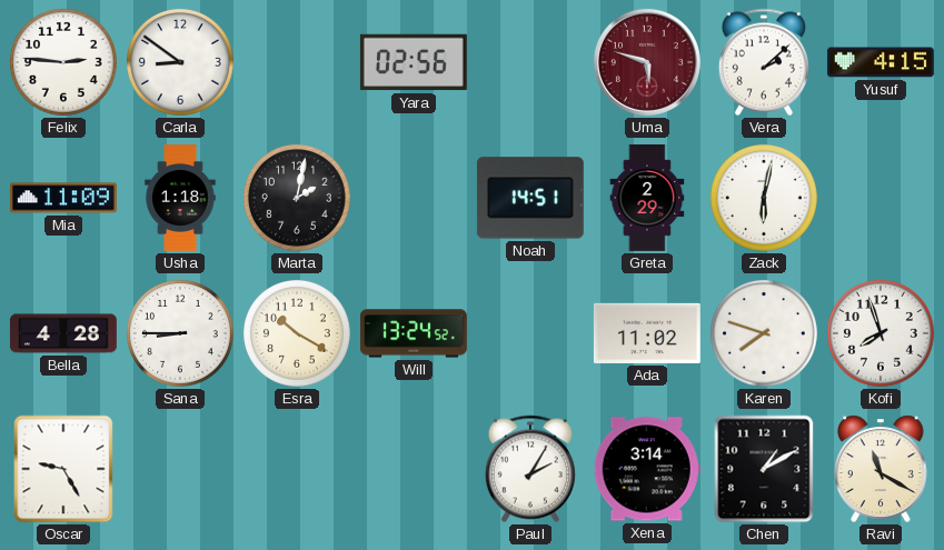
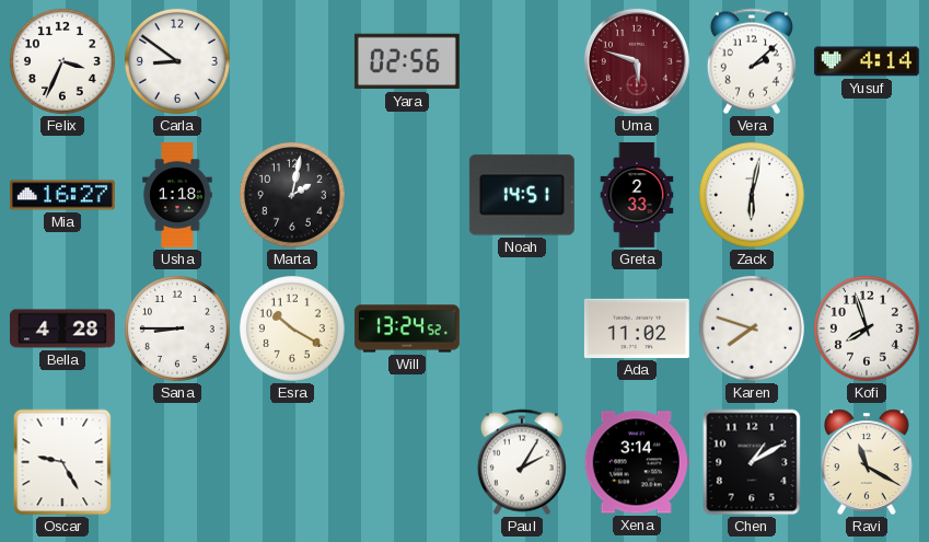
Felix: 2:46 -> 3:34
Yusuf: 4:15 -> 4:14
Mia: 11:09 -> 16:27
Greta: 2:29 -> 2:33
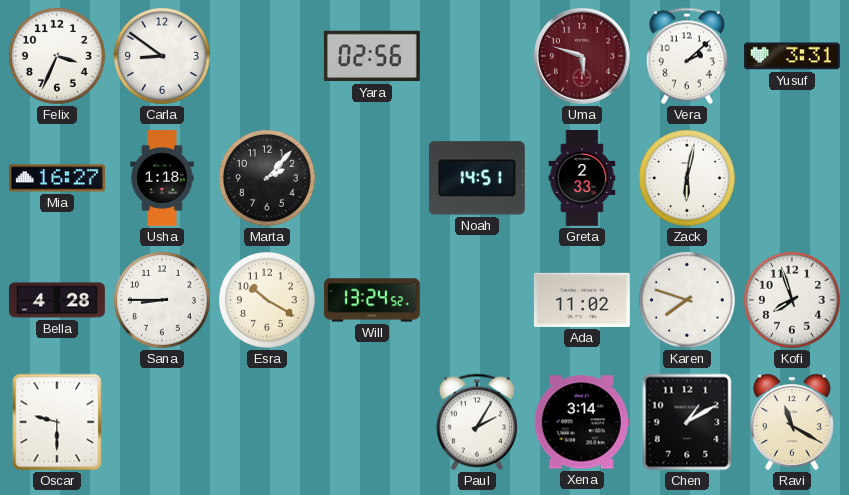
Yusuf: 4:14 -> 3:31
Marta: 2:02 -> 2:07
Oscar: 9:25 -> 9:30
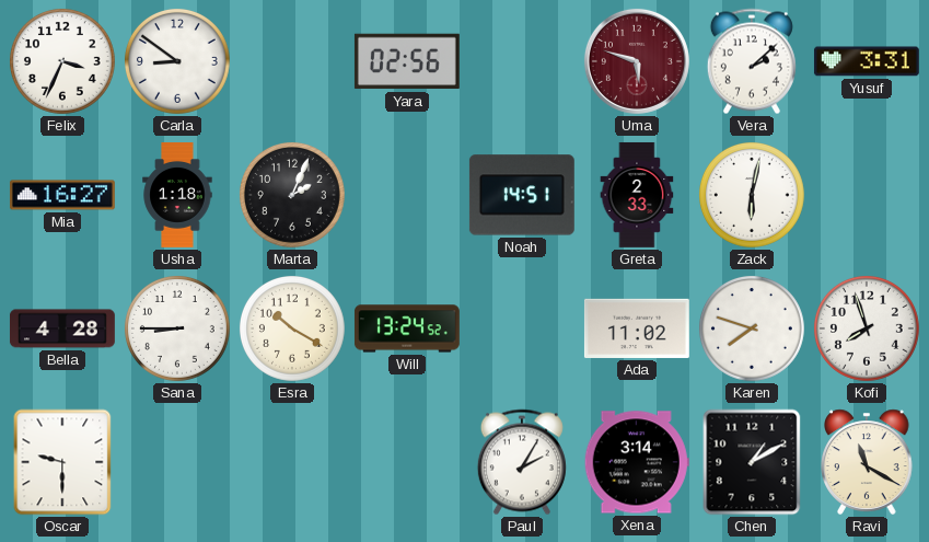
Marta: 2:07 -> 2:04
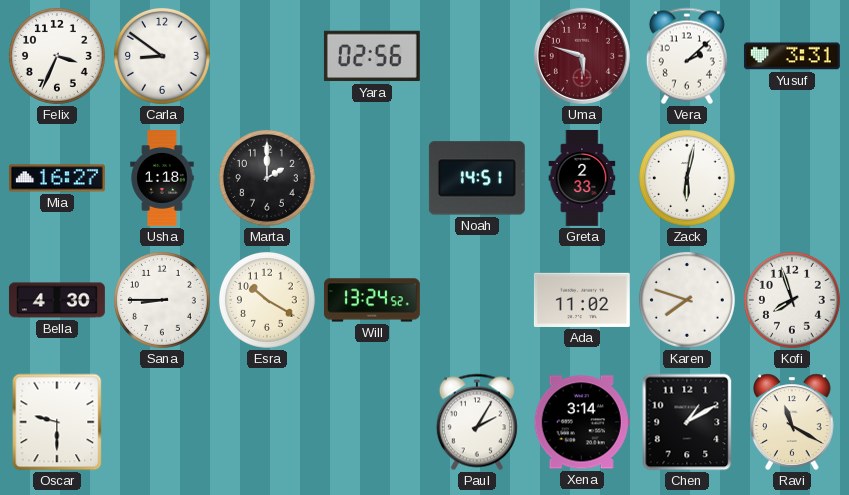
Marta: 2:04 -> 2:00
Bella: 4:28 -> 4:30
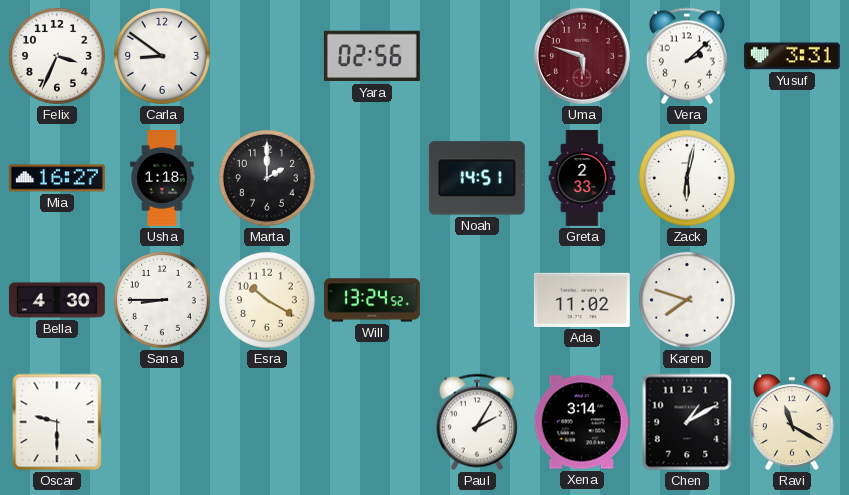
Kofi: 7:57 -> none
